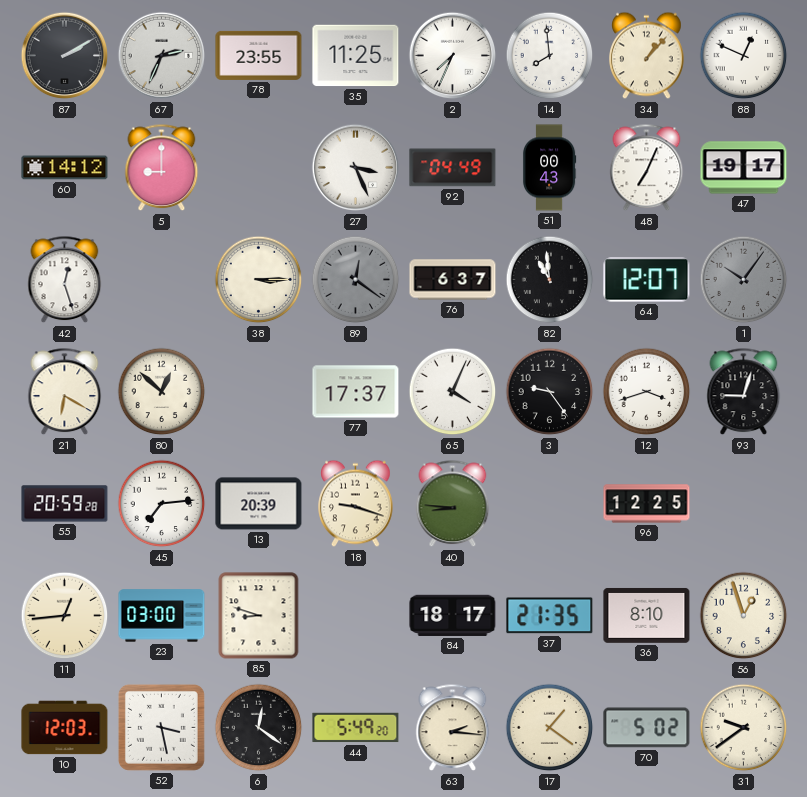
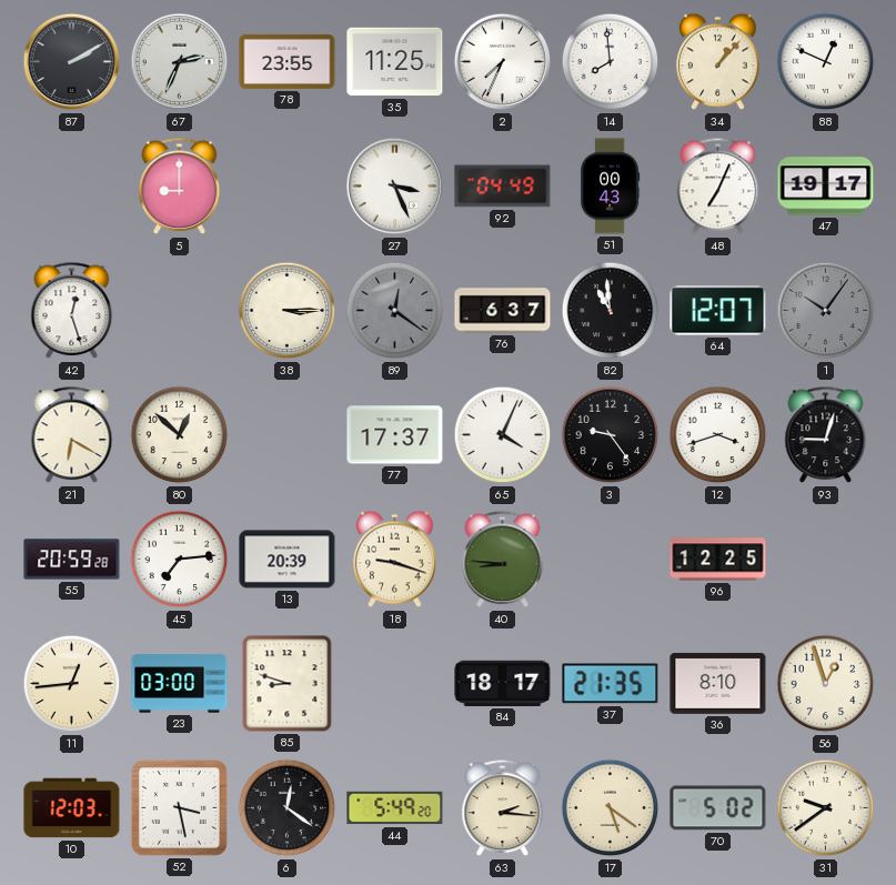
60: 14:12 -> none
17: 1:21 -> 5:21
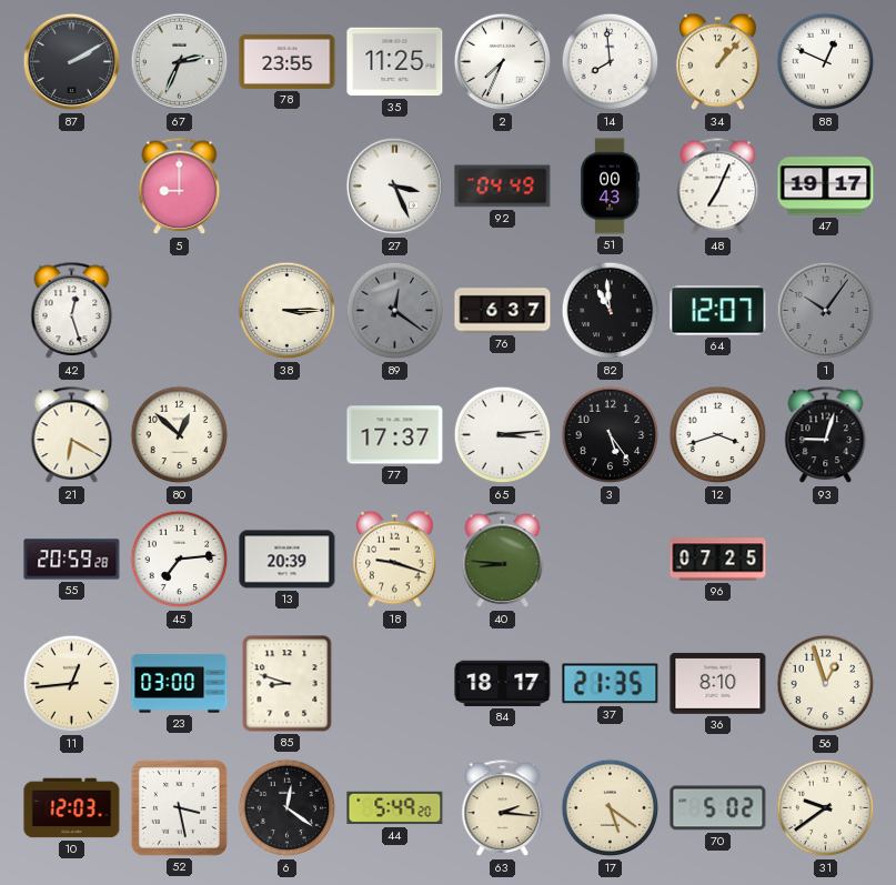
65: 4:04 -> 3:14
3: 9:24 -> 5:24
96: 12:25 -> 07:25
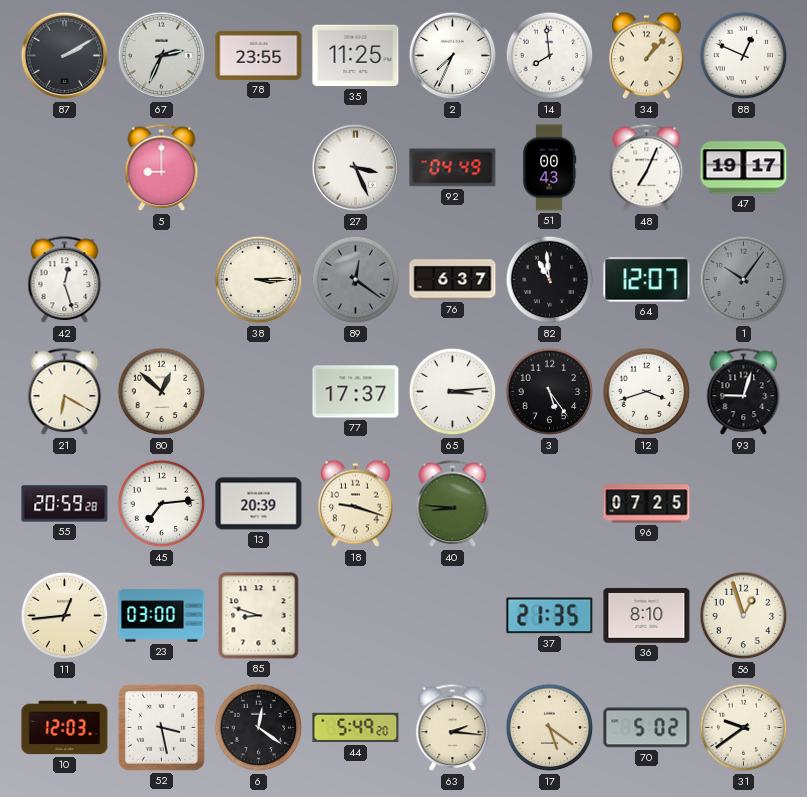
84: 18:17 -> none
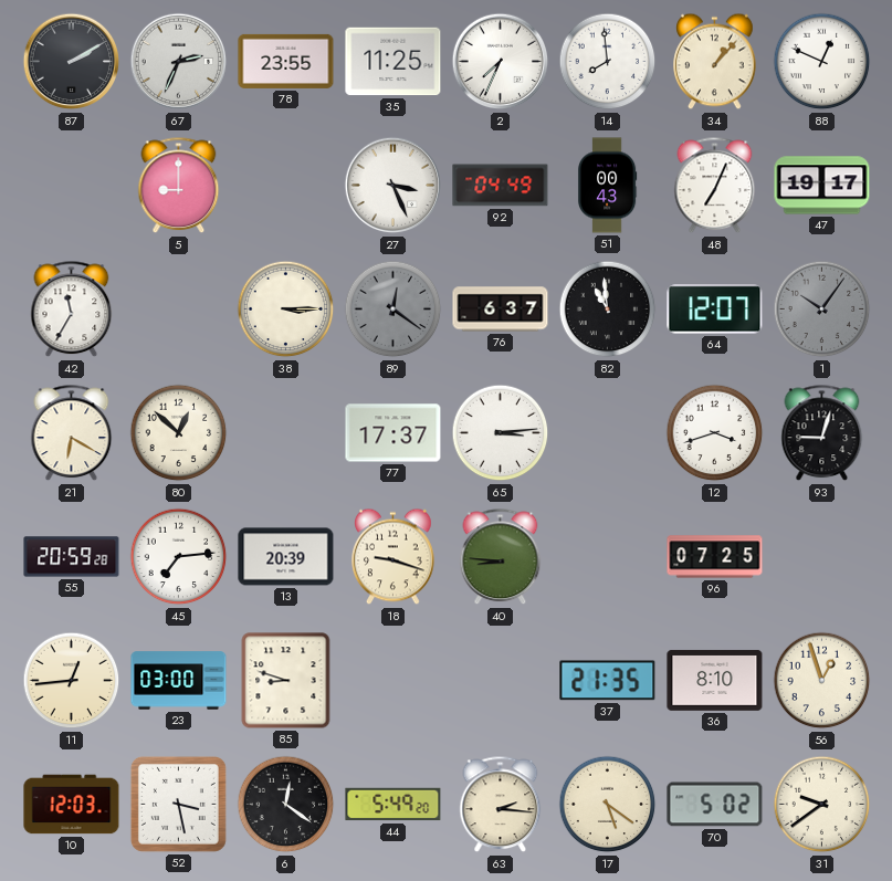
42: 12:27 -> 11:35
3: 5:24 -> none
